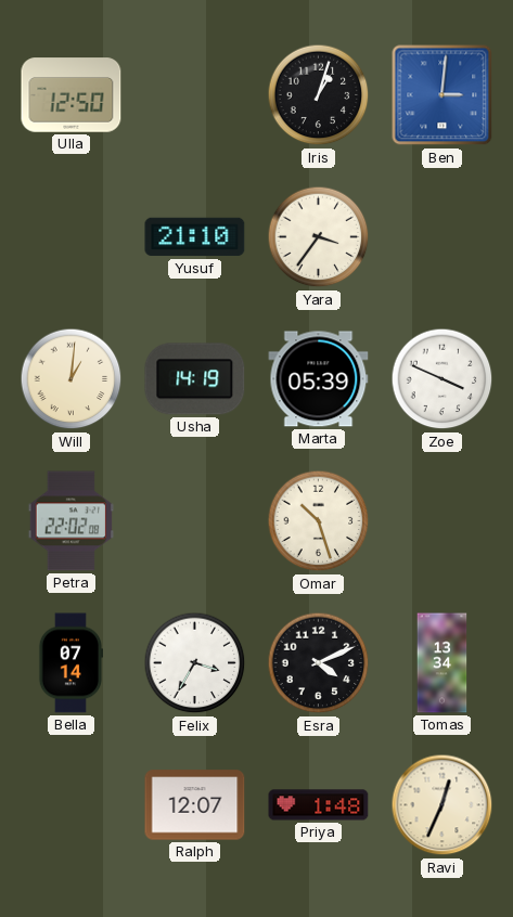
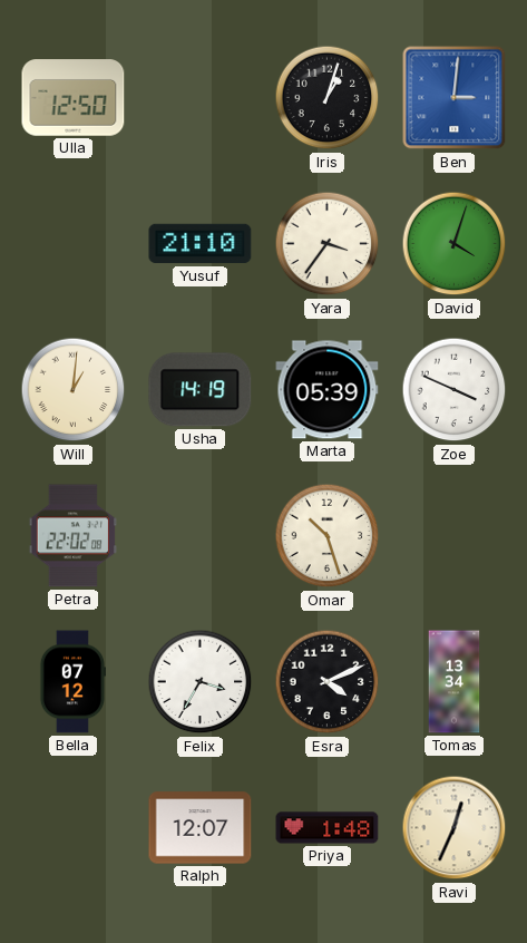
David: none -> 4:03
Bella: 07:14 -> 07:12
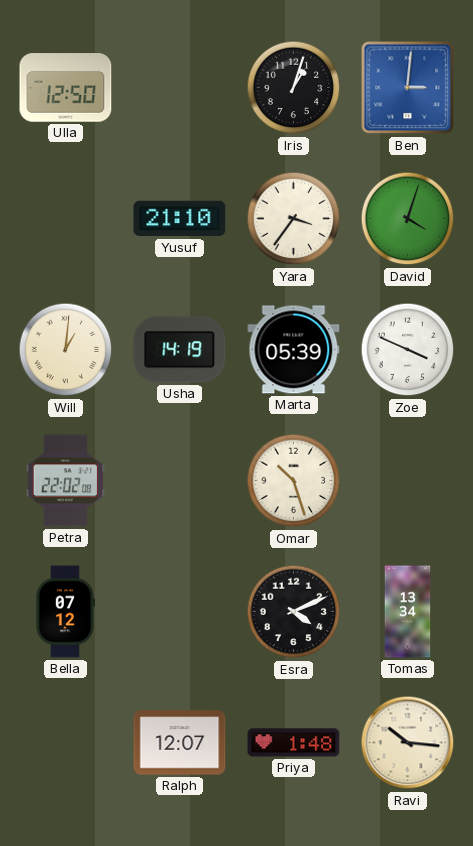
Felix: 3:35 -> none
Ravi: 12:34 -> 10:16
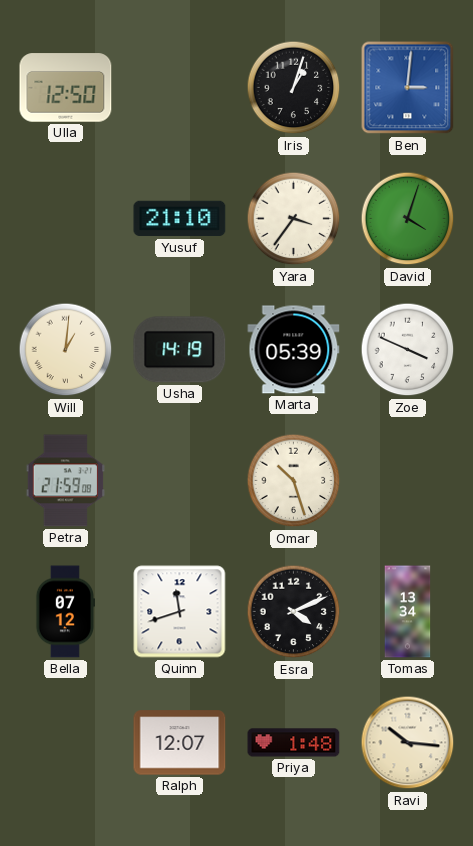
Petra: 22:02 -> 21:59
Quinn: none -> 11:42
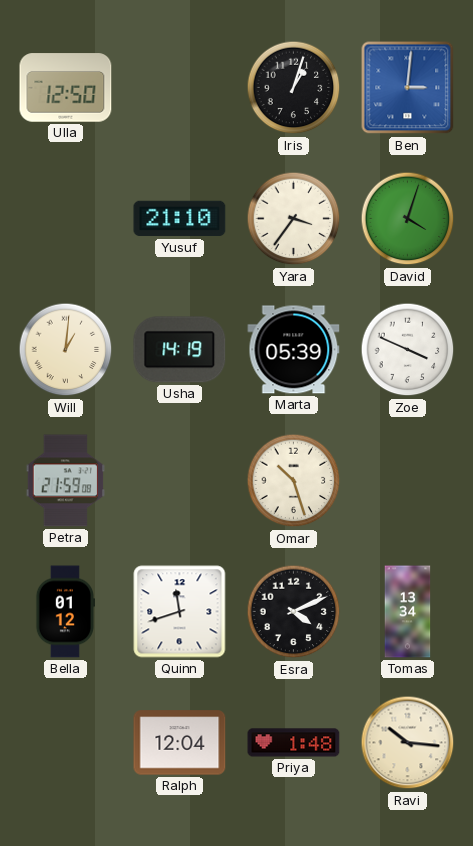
Bella: 07:12 -> 01:12
Ralph: 12:07 -> 12:04
